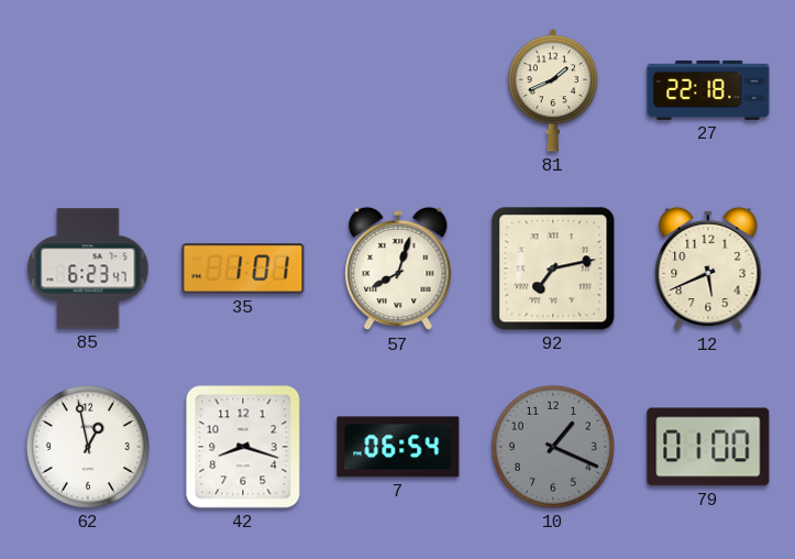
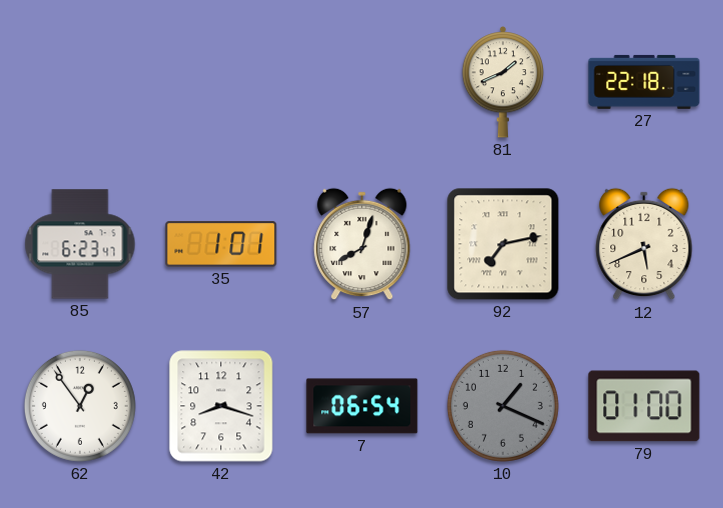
62: 12:58 -> 12:54
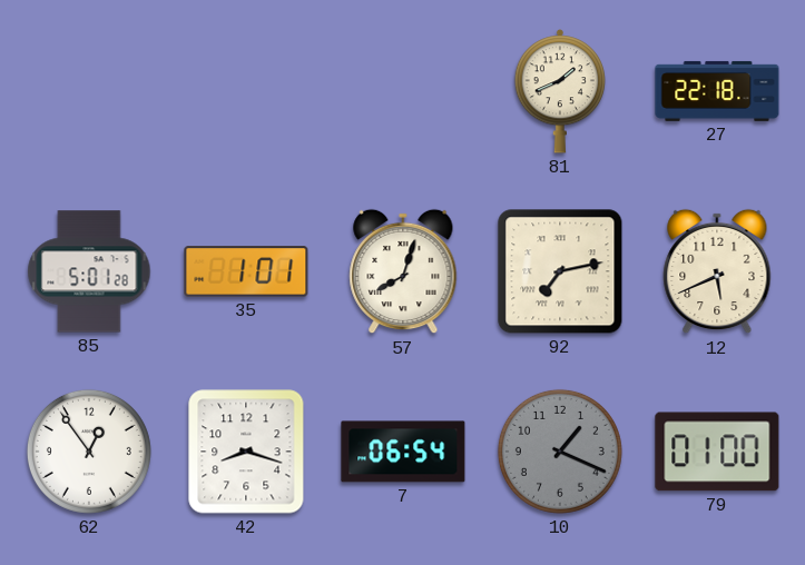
85: 6:23 -> 5:01
